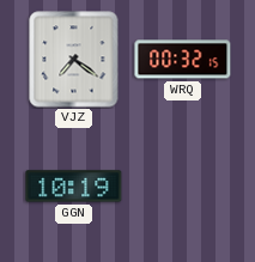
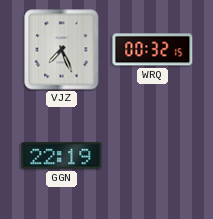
VJZ: 7:21 -> 7:26
GGN: 10:19 -> 22:19
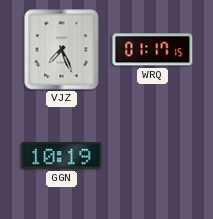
WRQ: 00:32 -> 01:17
GGN: 22:19 -> 10:19
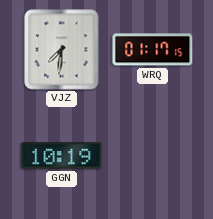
VJZ: 7:26 -> 7:31
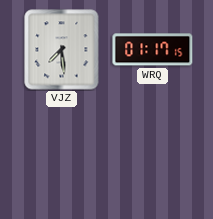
VJZ: 7:31 -> 7:29
GGN: 10:19 -> none
